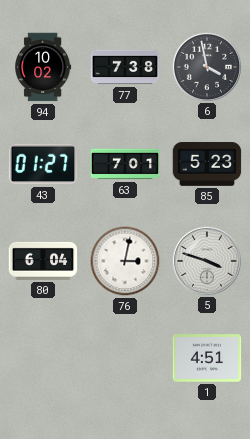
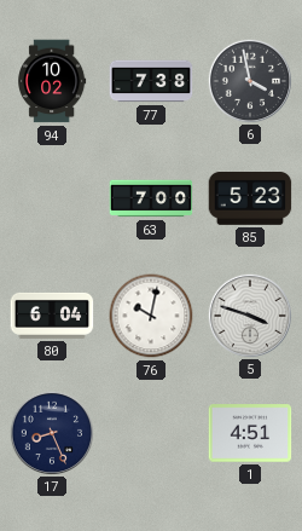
43: 01:27 -> none
63: 7:01 -> 7:00
76: 3:02 -> 10:02
17: none -> 8:26
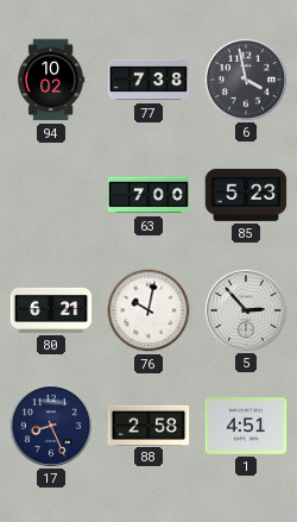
80: 6:04 -> 6:21
5: 3:48 -> 2:53
88: none -> 2:58
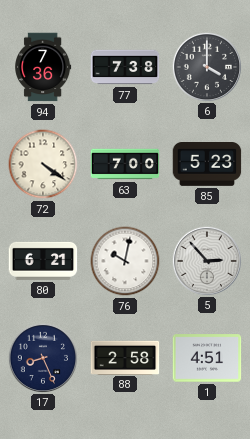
94: 10:02 -> 7:36
6: 3:58 -> 4:00
72: none -> 4:21
